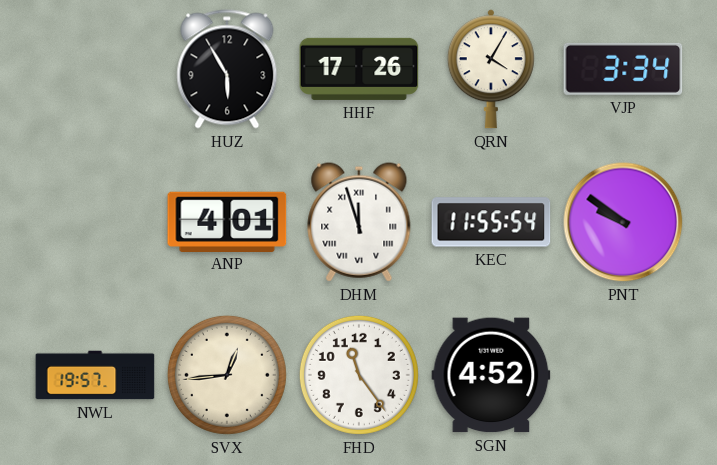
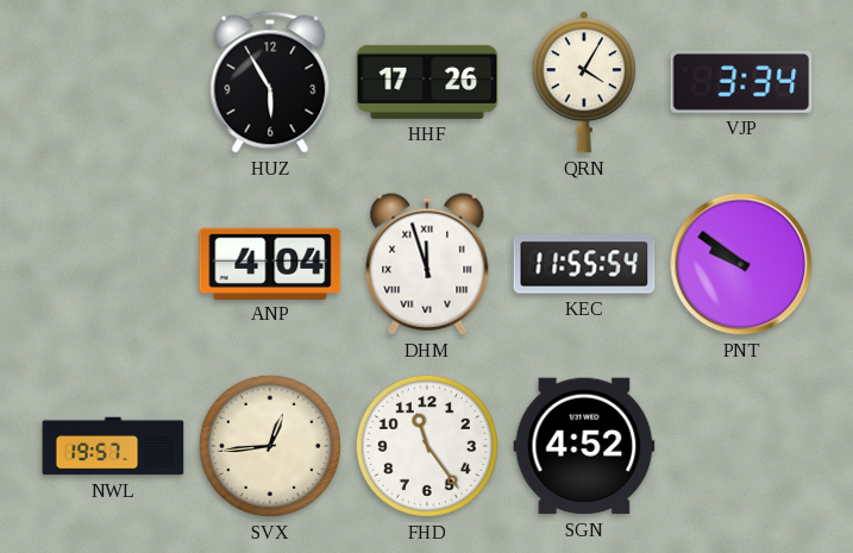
ANP: 4:01 -> 4:04
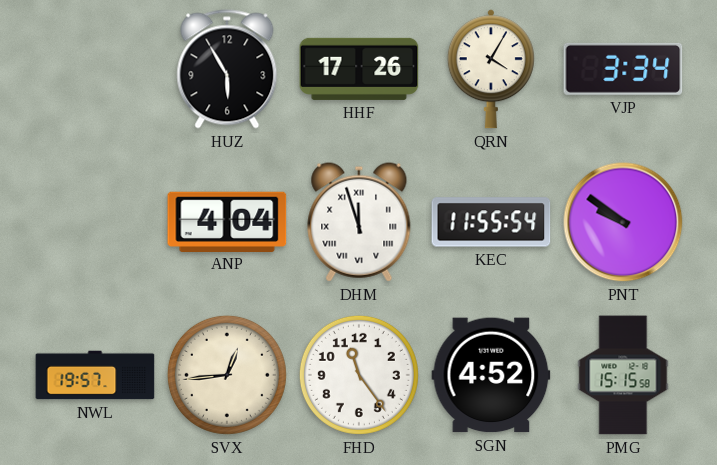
PMG: none -> 15:15
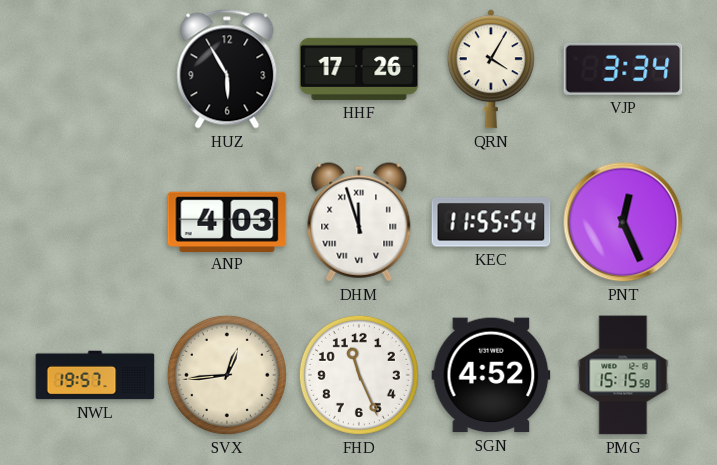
ANP: 4:04 -> 4:03
PNT: 9:51 -> 12:26
FHD: 11:24 -> 11:26
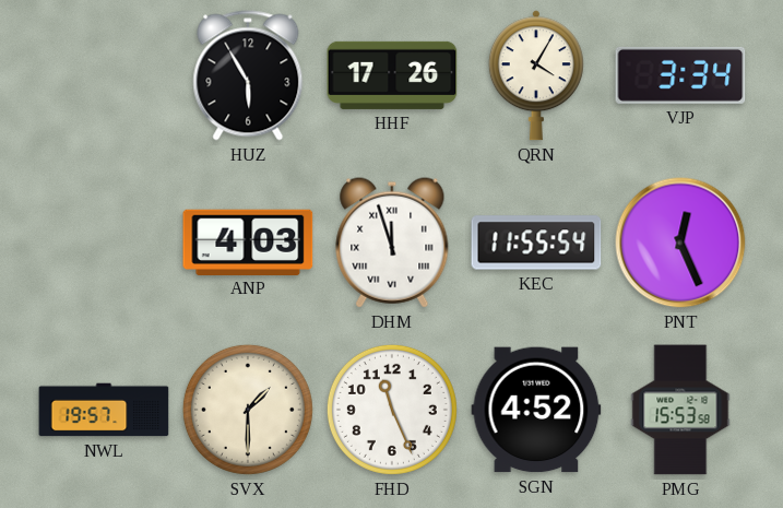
SVX: 12:44 -> 1:30
PMG: 15:15 -> 15:53
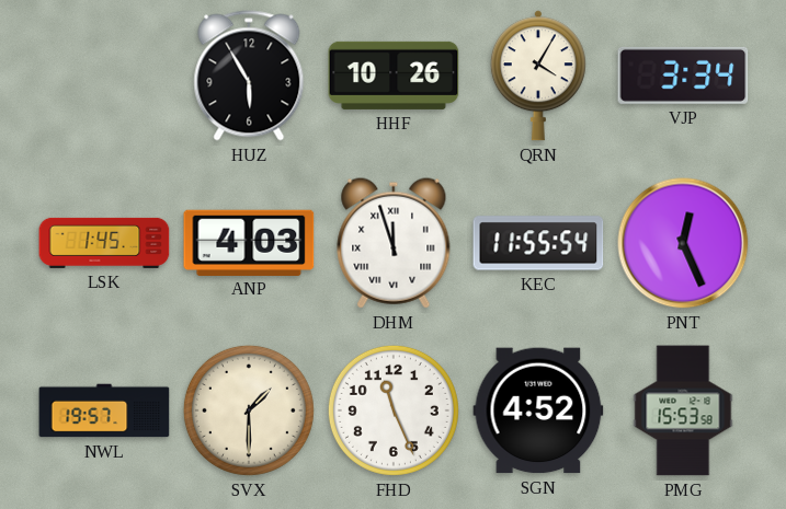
HHF: 17:26 -> 10:26
LSK: none -> 1:45
